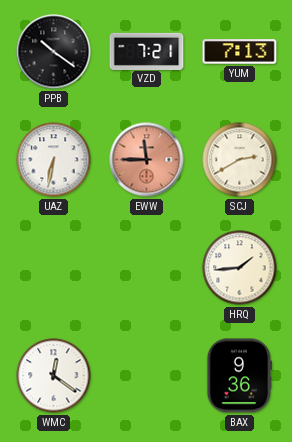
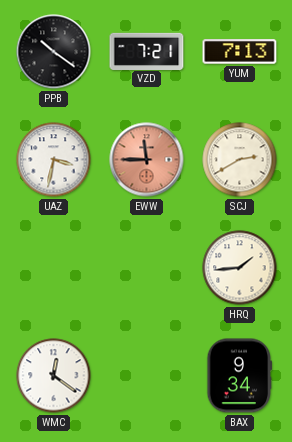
UAZ: 6:32 -> 3:32
BAX: 9:36 -> 9:34
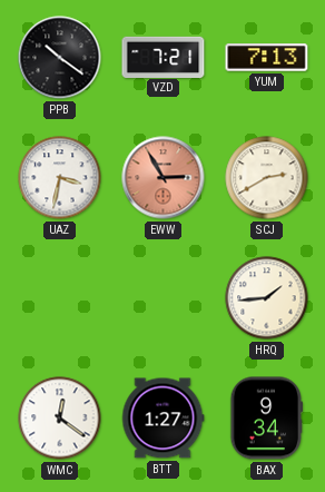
EWW: 11:45 -> 2:55
BTT: none -> 1:27
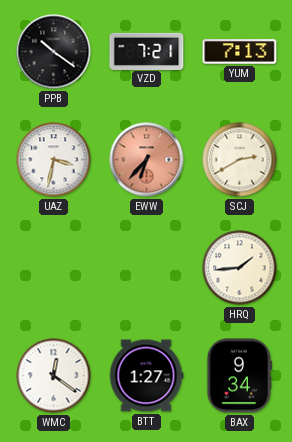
EWW: 2:55 -> 6:37
